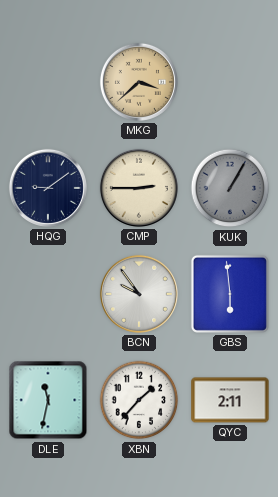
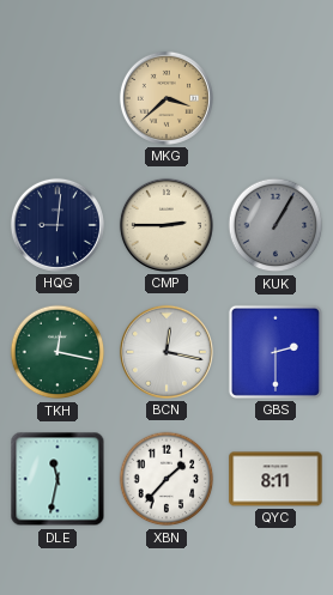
HQG: 9:09 -> 9:01
TKH: none -> 12:17
BCN: 9:54 -> 12:17
GBS: 5:59 -> 2:30
QYC: 2:11 -> 8:11
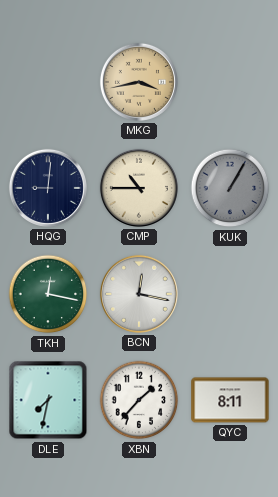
MKG: 3:38 -> 3:43
CMP: 2:45 -> 10:45
GBS: 2:30 -> none
DLE: 11:32 -> 7:32
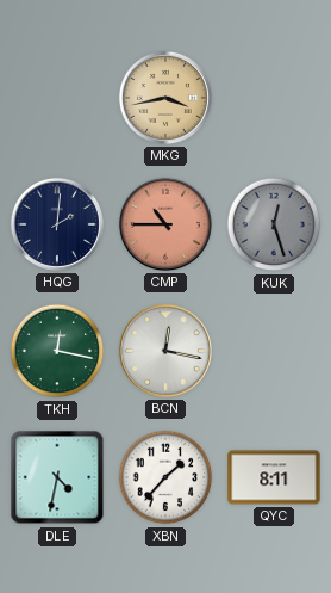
HQG: 9:01 -> 2:01
CMP dial: cream -> salmon
KUK: 1:05 -> 12:27
DLE: 7:32 -> 4:32
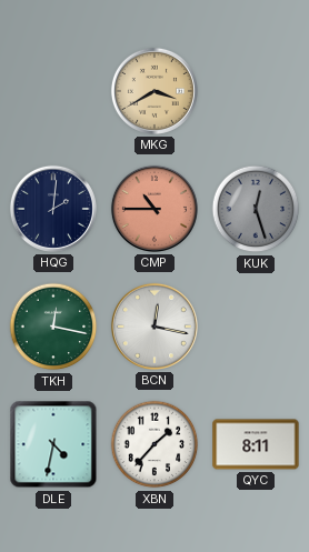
MKG: 3:43 -> 3:40
